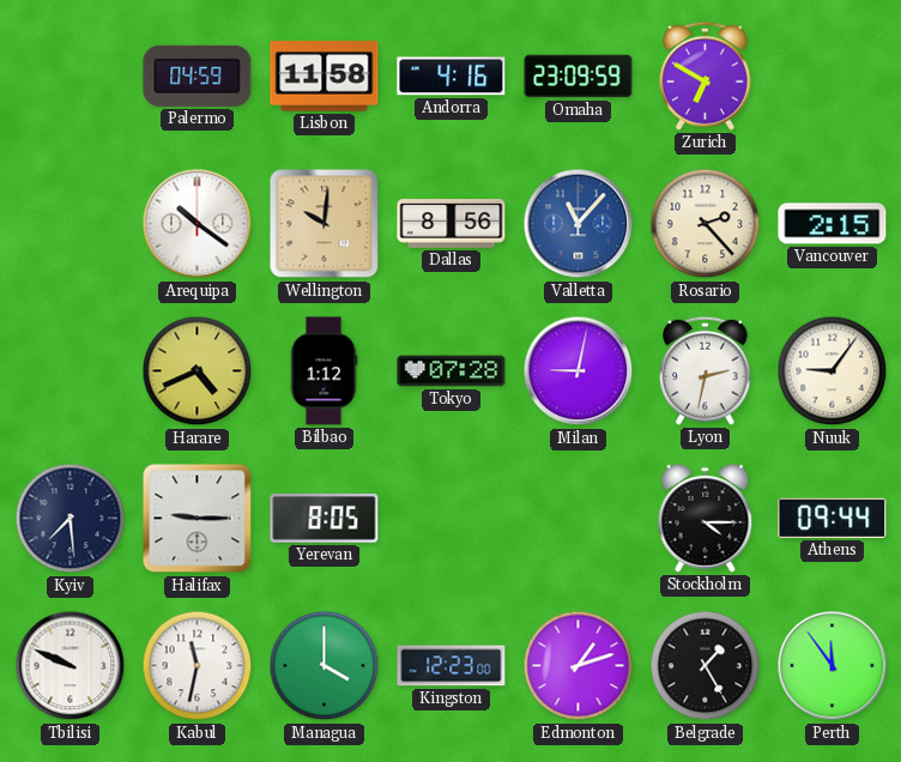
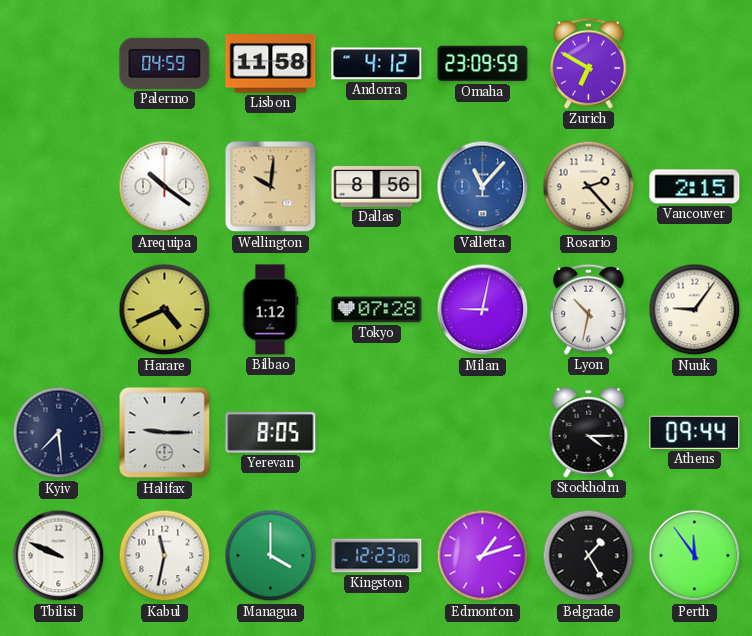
Andorra: 4:16 -> 4:12
Lyon: 2:32 -> 10:32
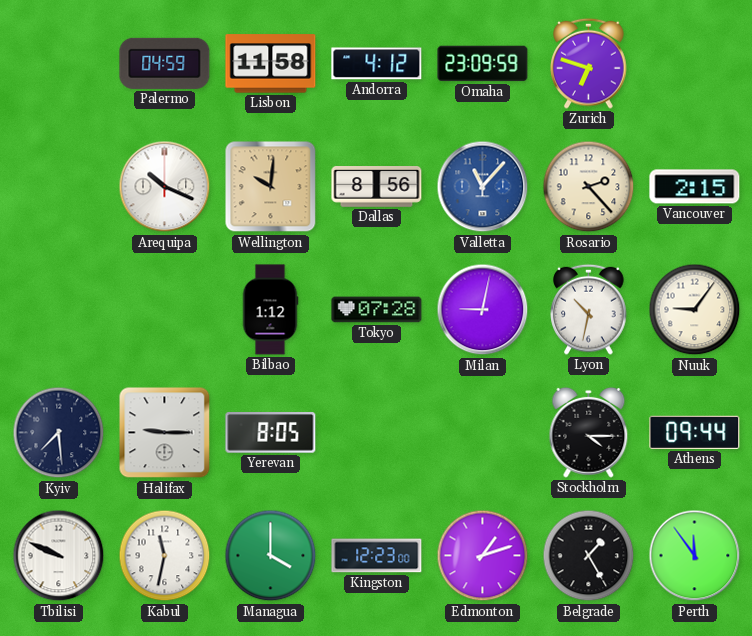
Zurich: 6:50 -> 6:48
Arequipa: 10:21 -> 10:19
Harare: 4:41 -> none
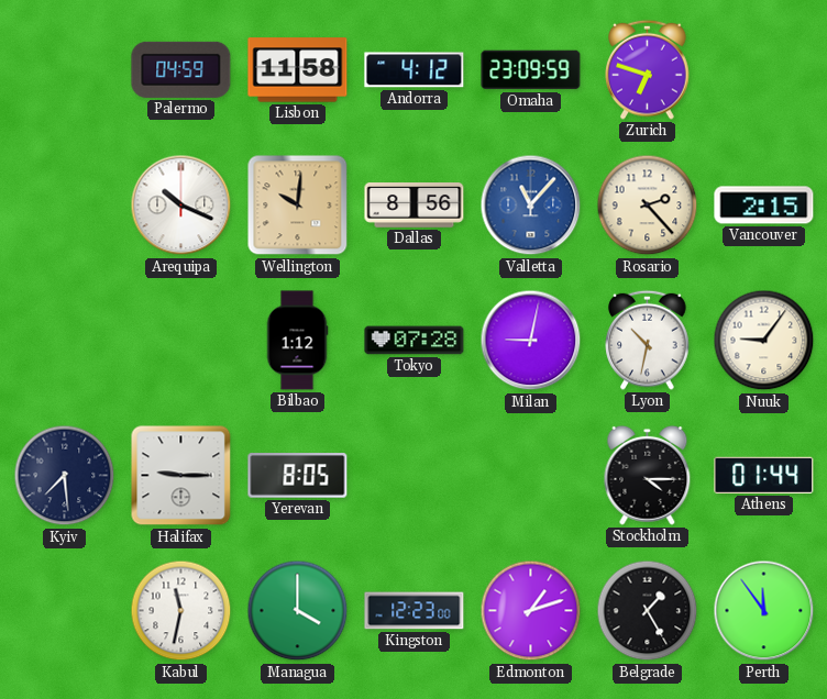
Athens: 09:44 -> 01:44
Tbilisi: 9:49 -> none
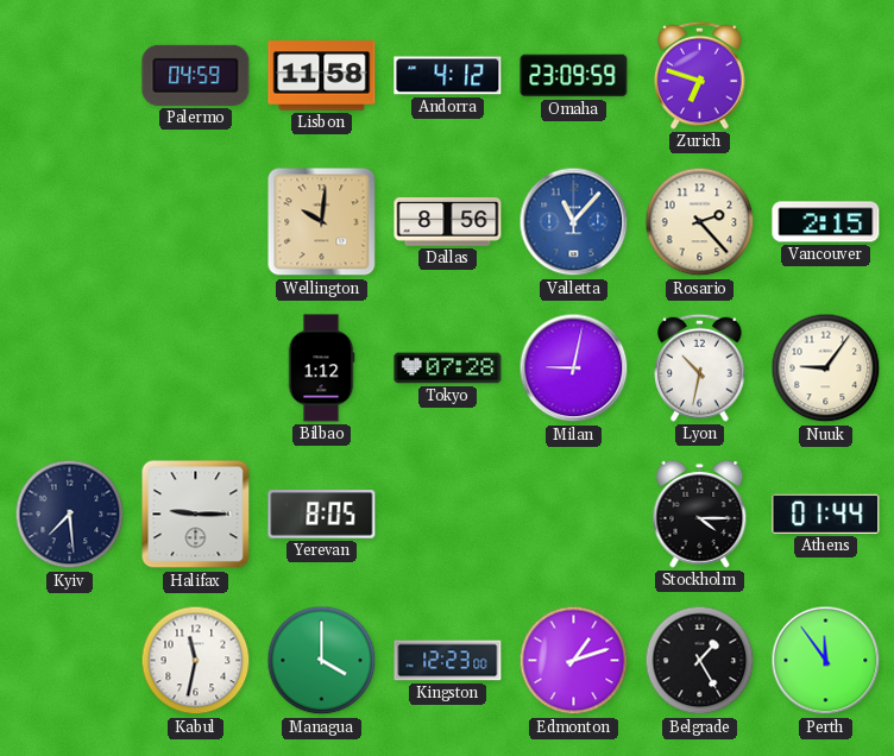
Arequipa: 10:19 -> none
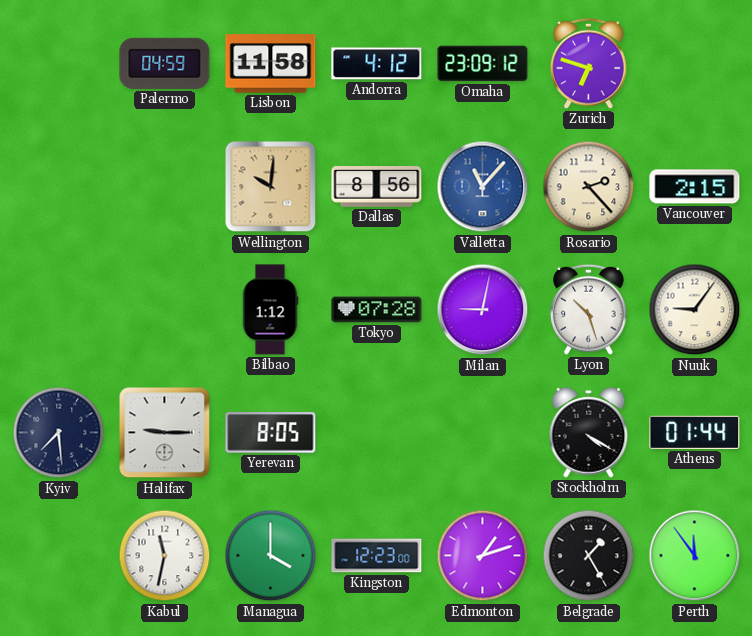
Omaha: 23:09:59 -> 23:09:12
Lyon: 10:32 -> 10:27
Stockholm: 4:15 -> 4:20
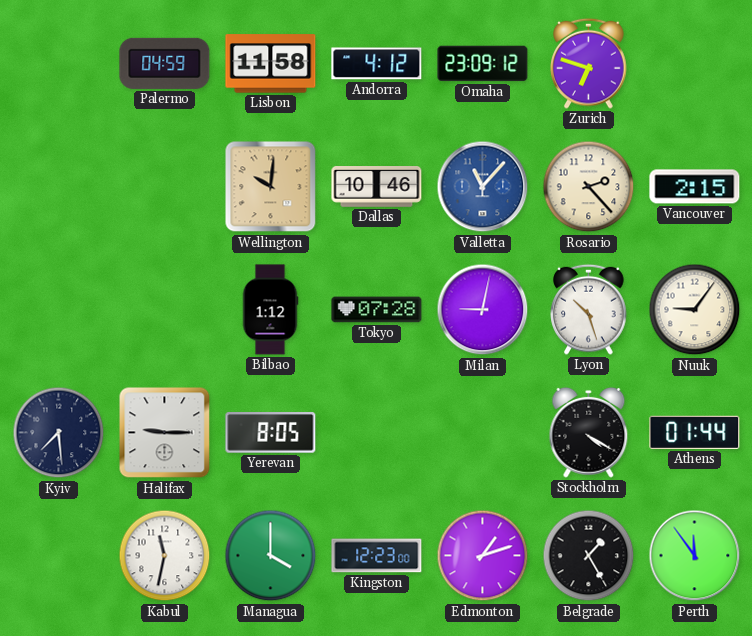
Dallas: 8:56 -> 10:46
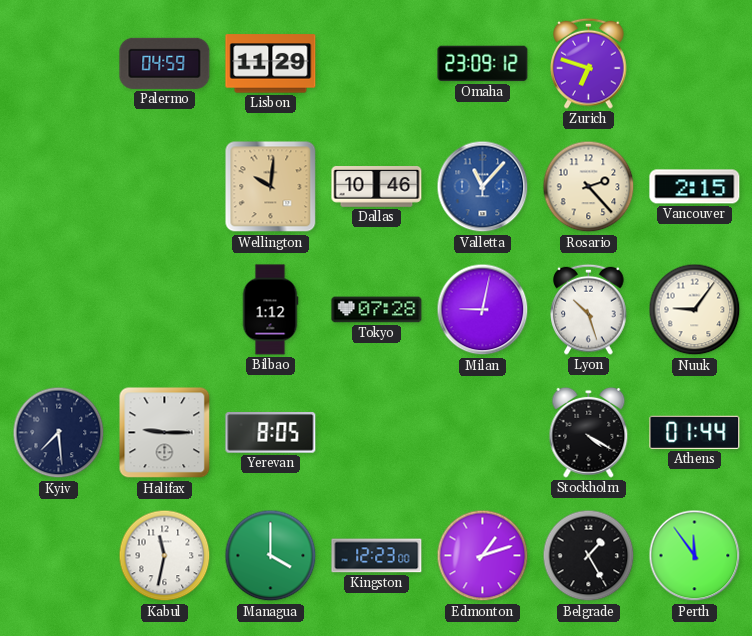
Lisbon: 11:58 -> 11:29
Andorra: 4:12 -> none
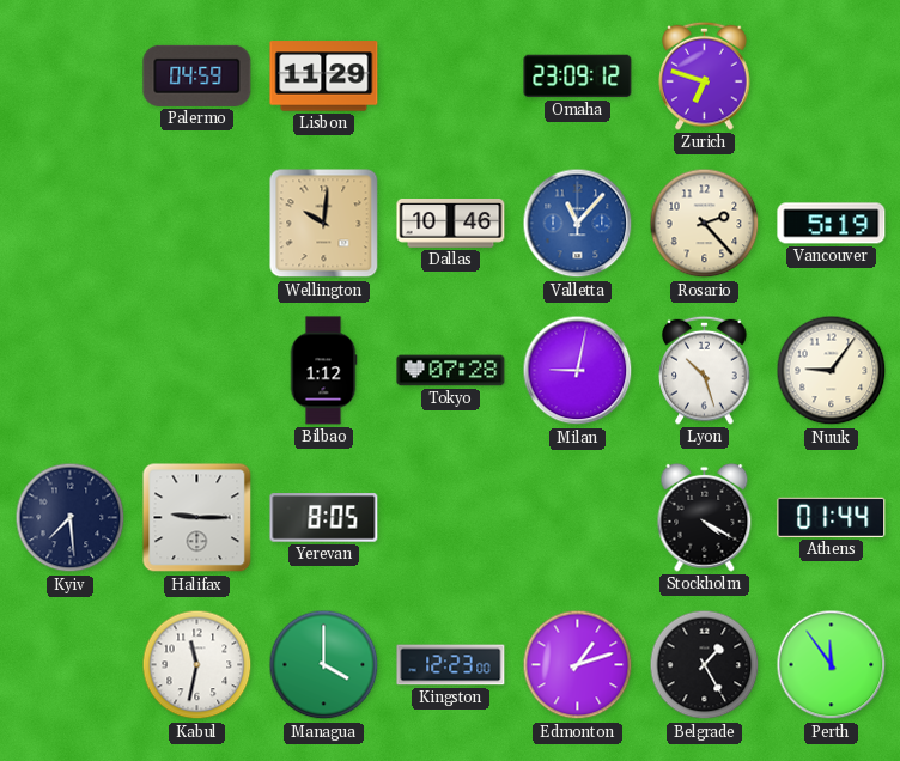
Vancouver: 2:15 -> 5:19
